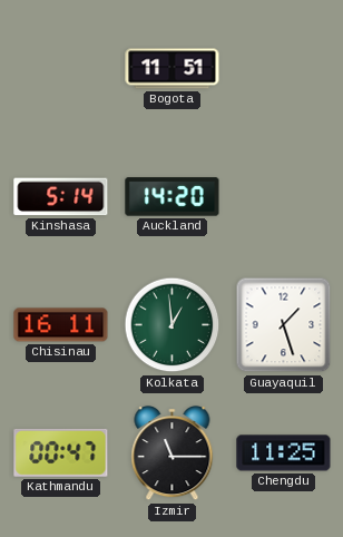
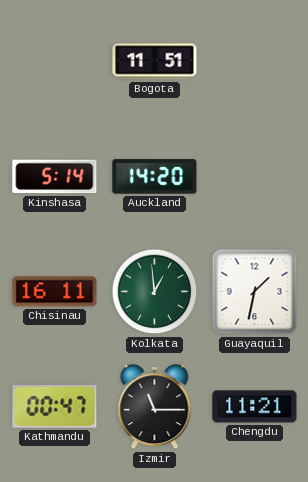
Guayaquil: 1:27 -> 1:32
Chengdu: 11:25 -> 11:21
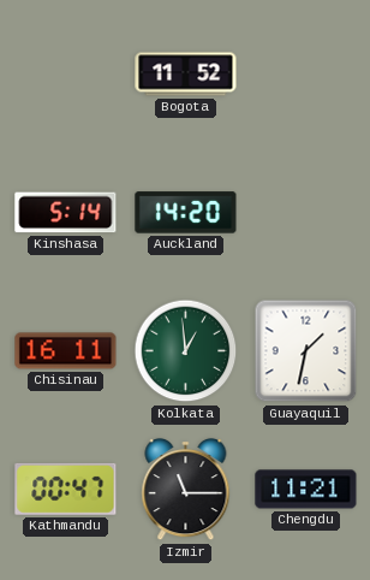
Bogota: 11:51 -> 11:52
